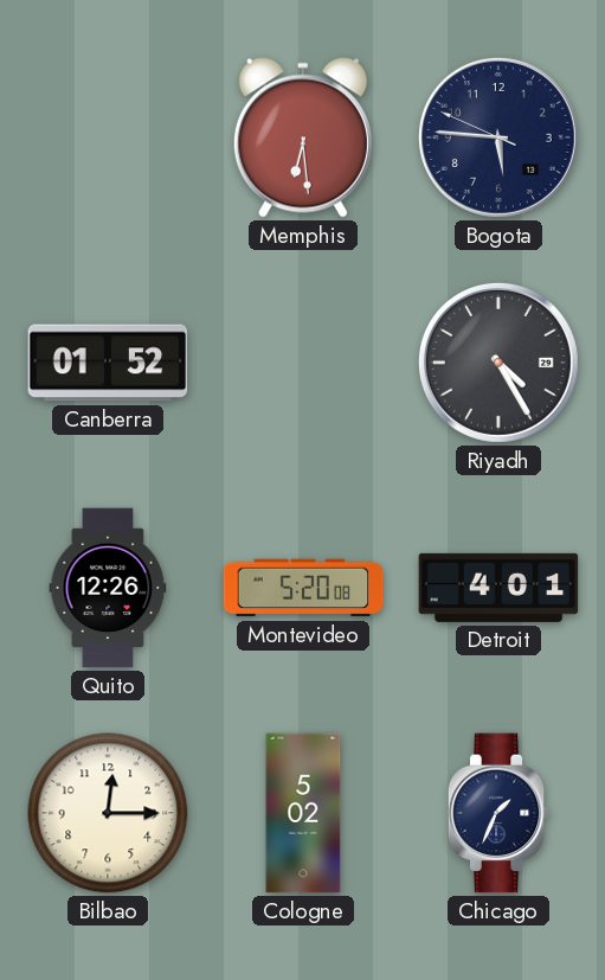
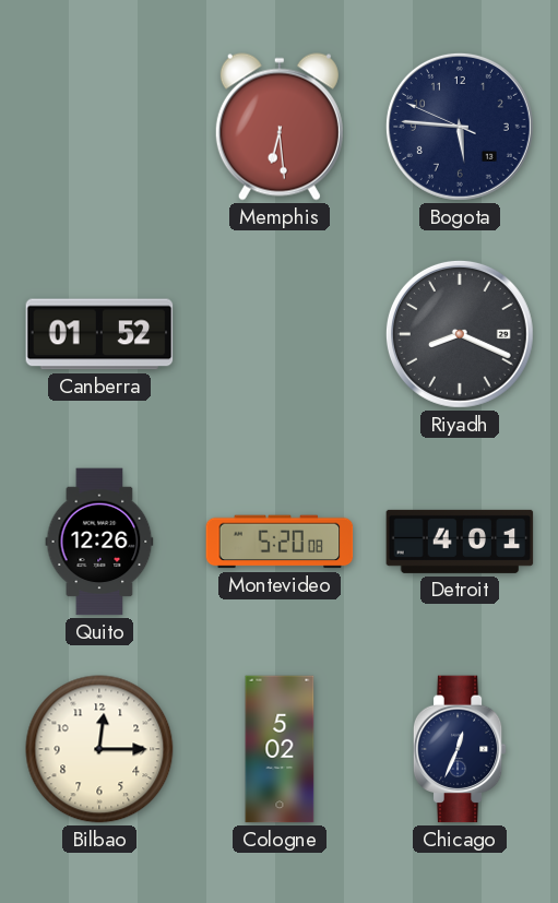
Riyadh: 4:25 -> 8:19
Chicago: 1:34 -> 12:34
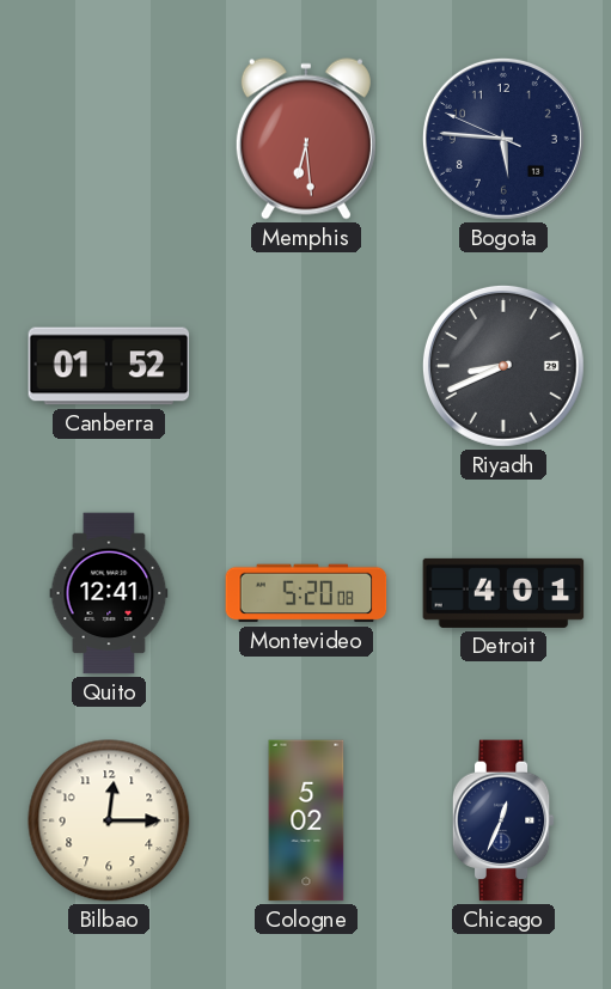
Riyadh: 8:19 -> 8:41
Quito: 12:26 -> 12:41
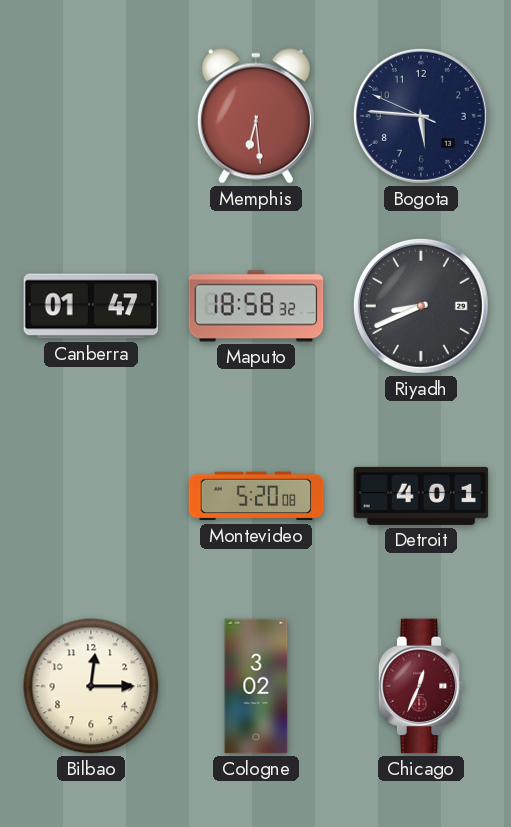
Canberra: 01:52 -> 01:47
Maputo: none -> 18:58
Quito: 12:41 -> none
Cologne: 5:02 -> 3:02
Chicago dial: navy -> burgundy
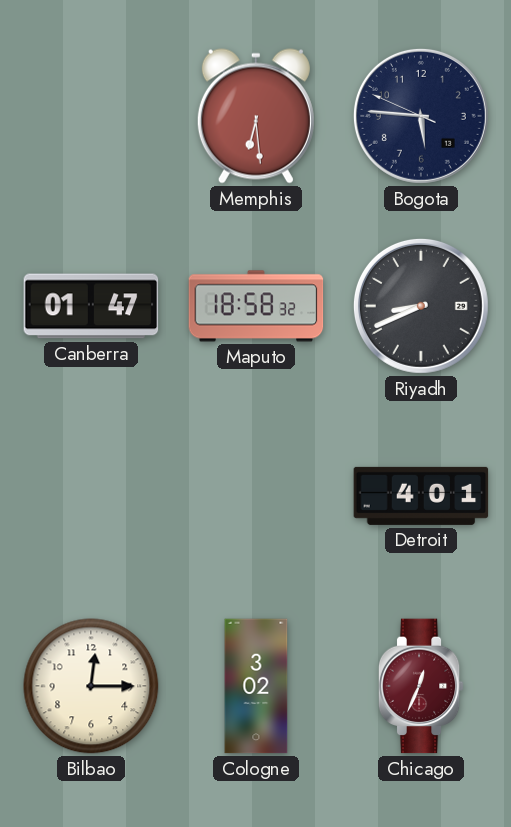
Montevideo: 5:20 -> none
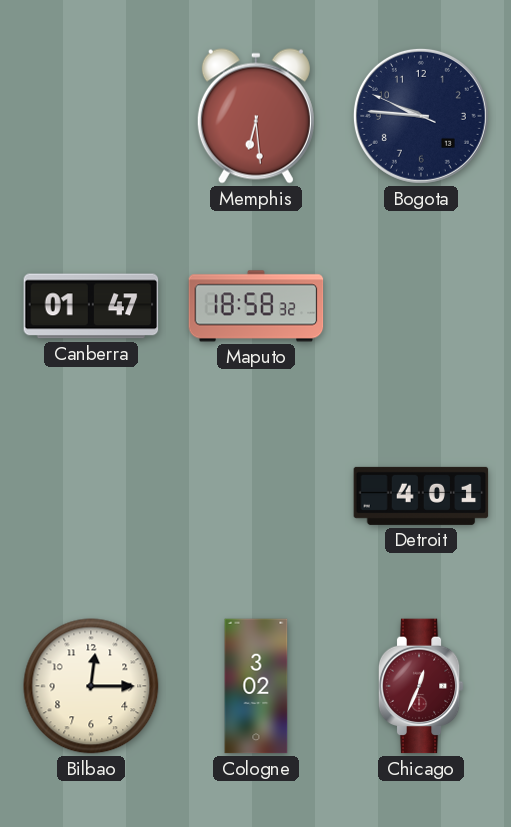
Bogota: 5:45 -> 9:45
Riyadh: 8:41 -> none
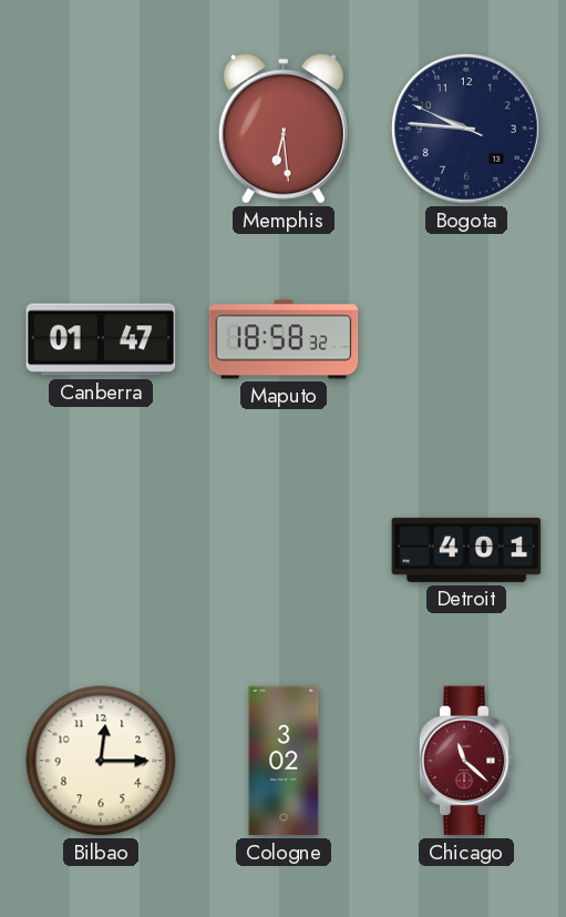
Chicago: 12:34 -> 11:22
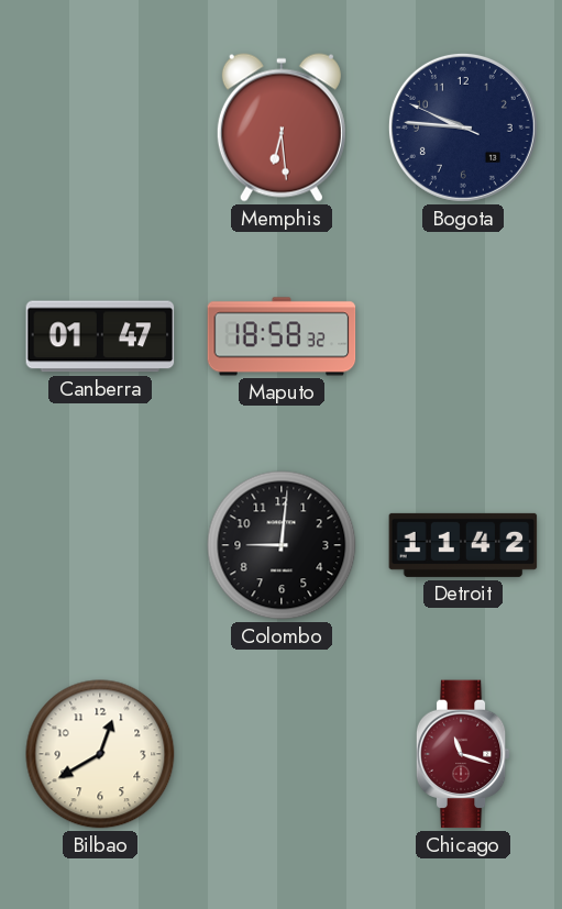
Colombo: none -> 9:01
Detroit: 4:01 -> 11:42
Bilbao: 12:15 -> 12:40
Cologne: 3:02 -> none
Chicago: 11:22 -> 11:18
